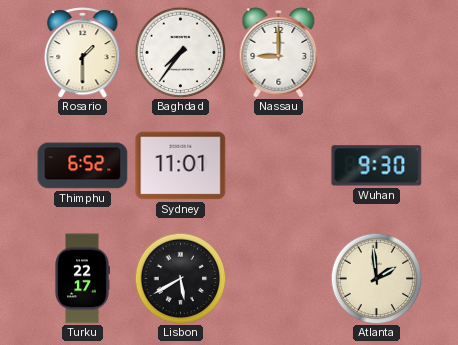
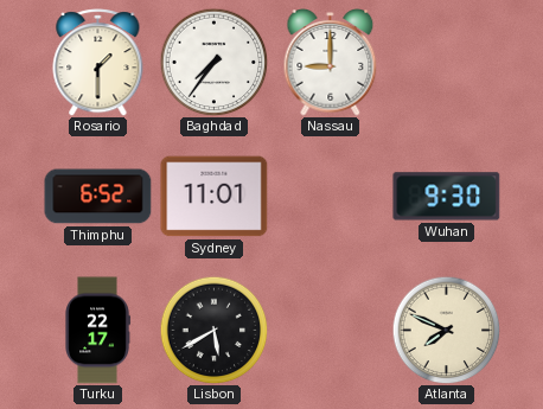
Atlanta: 1:59 -> 7:49
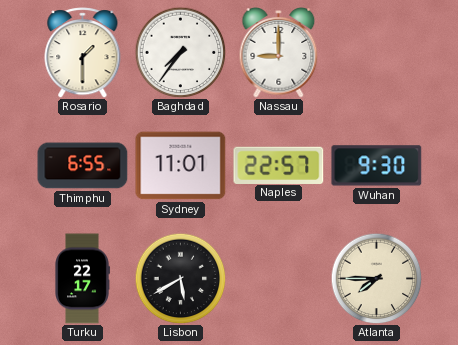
Thimphu: 6:52 -> 6:55
Naples: none -> 22:57
Atlanta: 7:49 -> 7:45
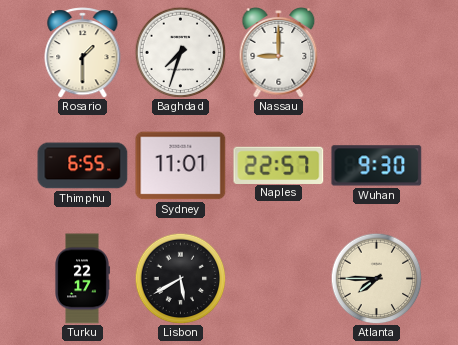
Baghdad: 7:36 -> 7:33
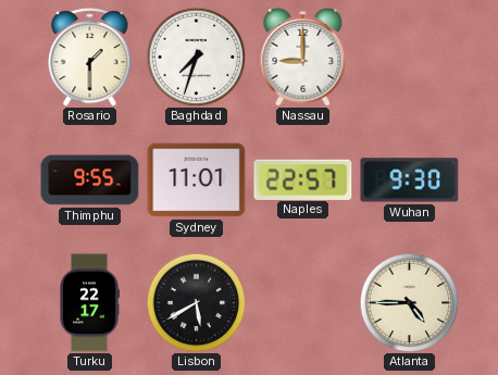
Thimphu: 6:55 -> 9:55
Atlanta: 7:45 -> 4:45
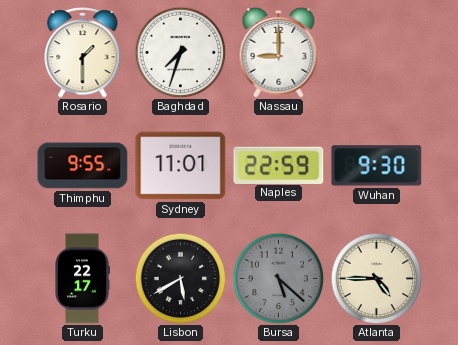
Naples: 22:57 -> 22:59
Bursa: none -> 5:22
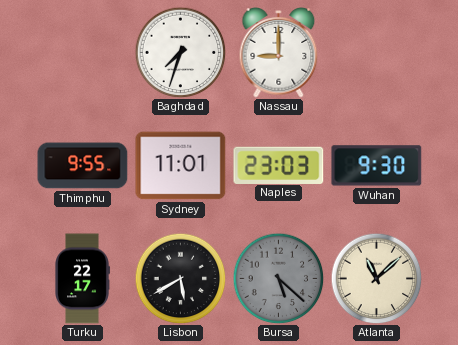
Rosario: 1:30 -> none
Naples: 22:59 -> 23:03
Atlanta: 4:45 -> 11:08
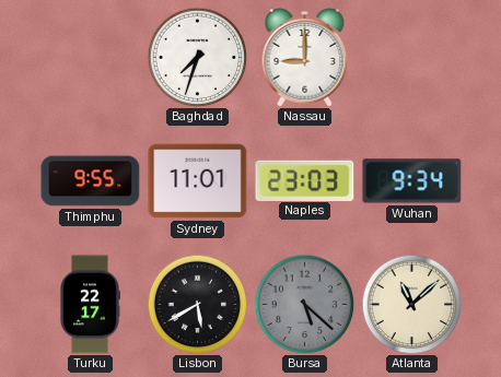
Wuhan: 9:30 -> 9:34
